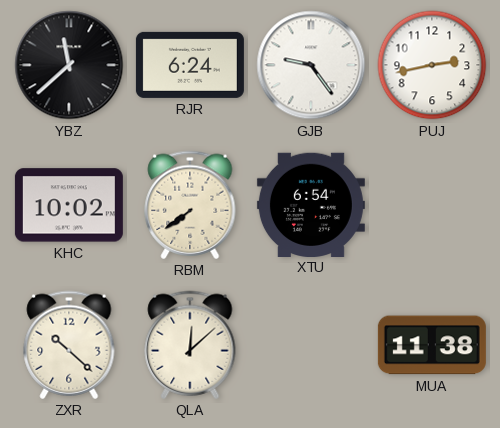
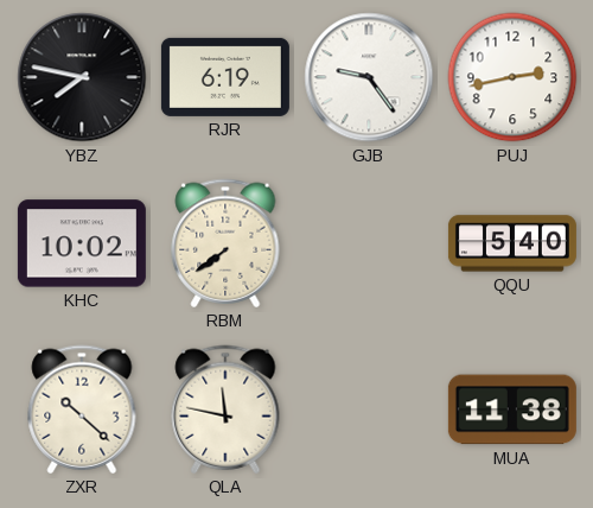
YBZ: 11:38 -> 7:47
RJR: 6:24 -> 6:19
XTU: 6:54 -> none
QQU: none -> 5:40
QLA: 12:08 -> 11:47
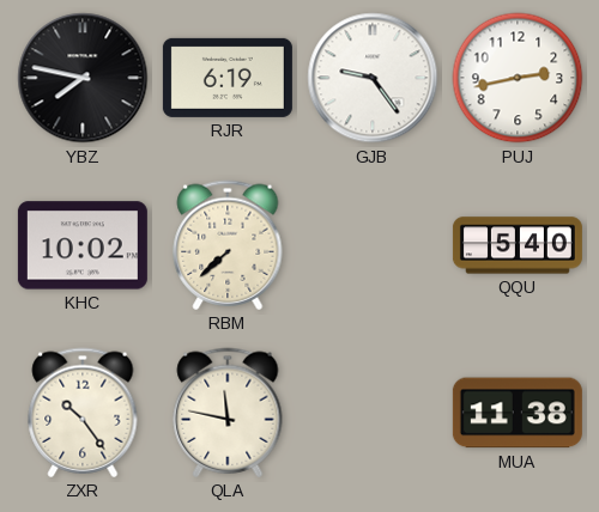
RBM: 7:39 -> 7:38
ZXR: 10:22 -> 10:24
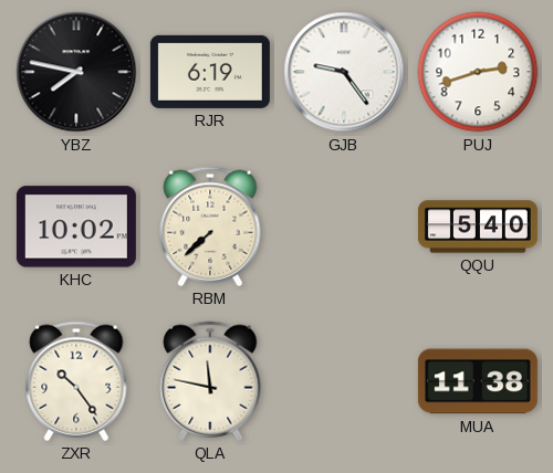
PUJ: 2:43 -> 2:42
